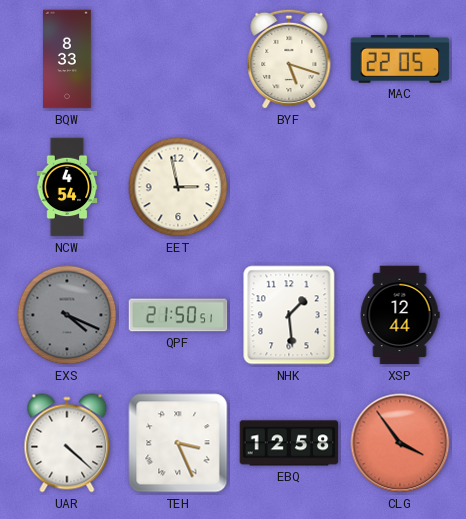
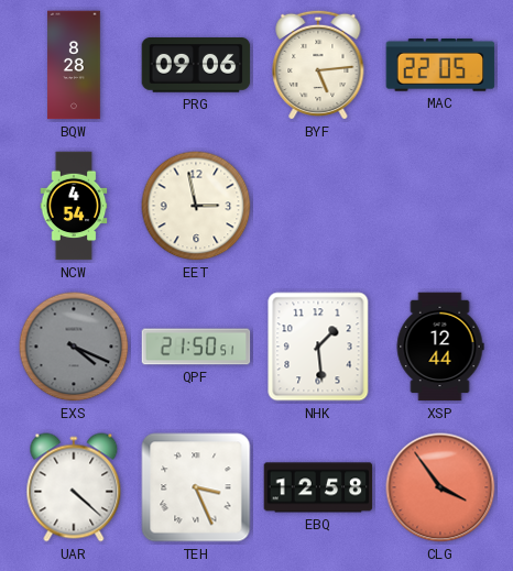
BQW: 8:33 -> 8:28
PRG: none -> 09:06
BYF: 5:18 -> 5:14
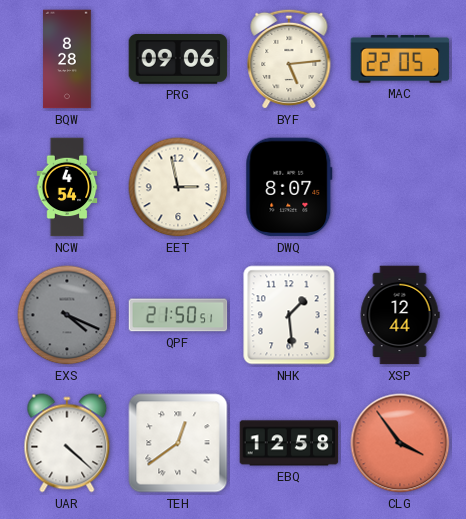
DWQ: none -> 8:07
TEH: 3:26 -> 12:39
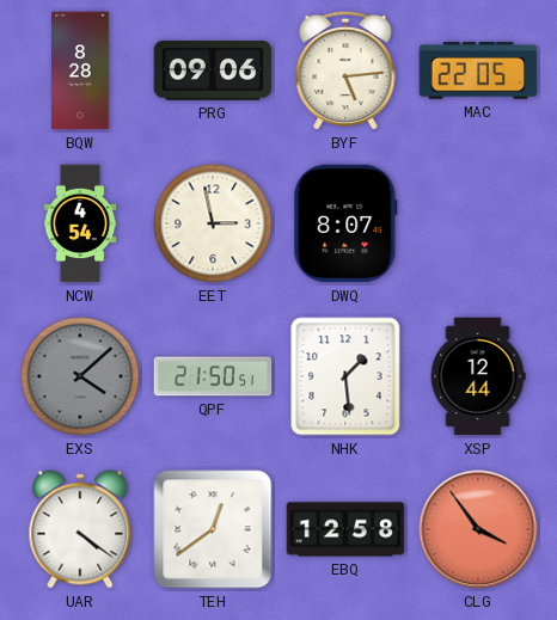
EXS: 4:19 -> 4:08
UAR: 4:22 -> 4:21
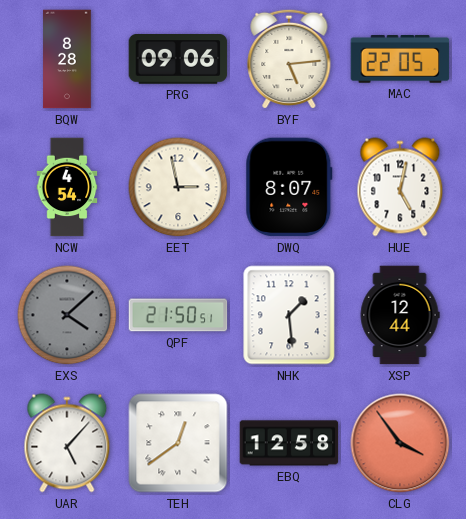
HUE: none -> 5:02
UAR: 4:21 -> 5:07
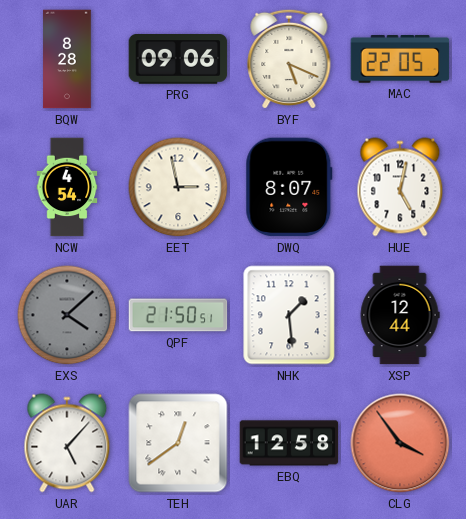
BYF: 5:14 -> 5:19
